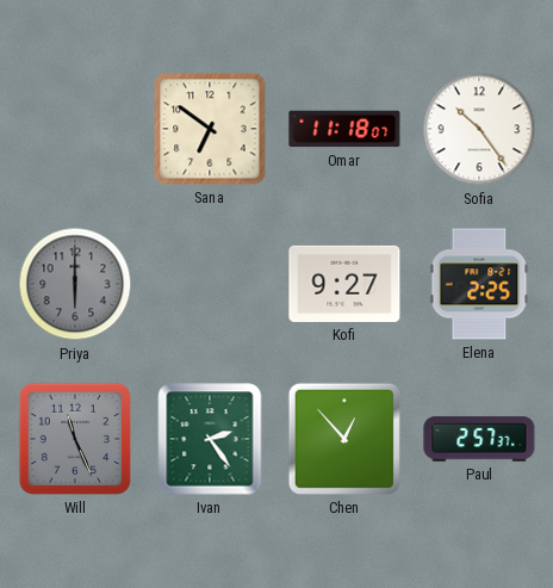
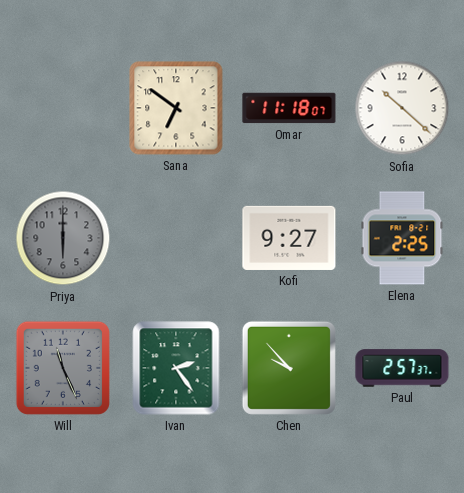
Sofia: 10:24 -> 10:22
Chen: 12:53 -> 9:53
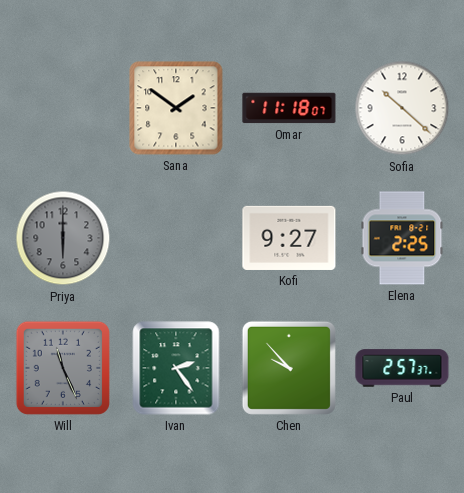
Sana: 6:51 -> 1:51
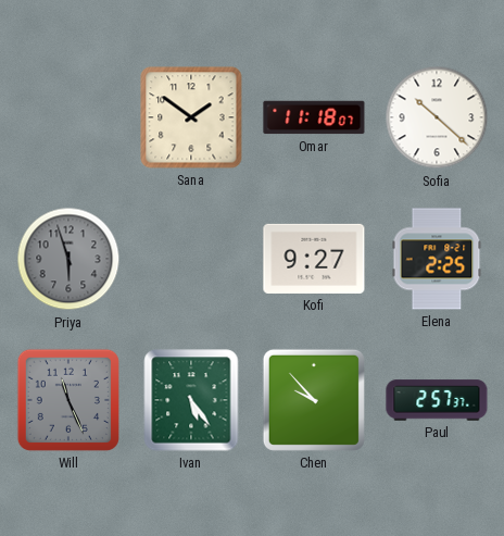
Priya: 6:00 -> 5:57
Ivan: 2:24 -> 5:24
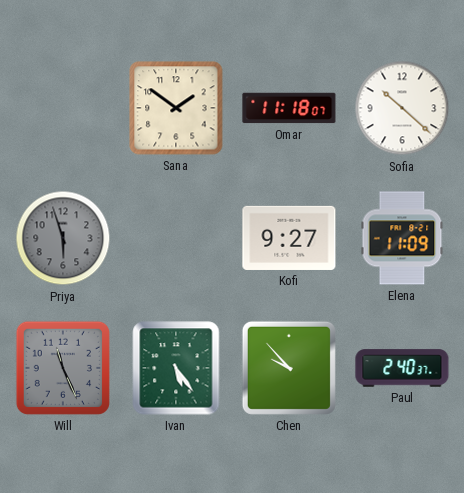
Elena: 2:25 -> 11:09
Paul: 2:57 -> 2:40
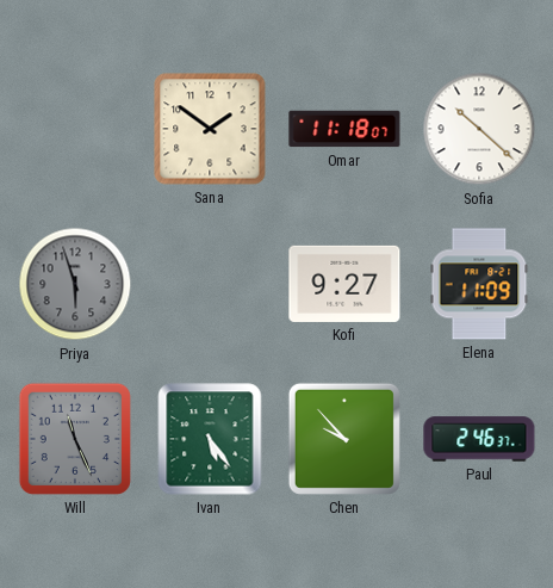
Paul: 2:40 -> 2:46
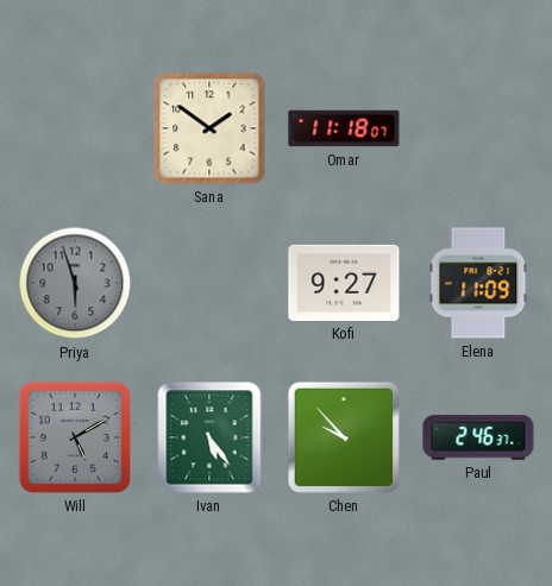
Sofia: 10:22 -> none
Will: 11:26 -> 5:10
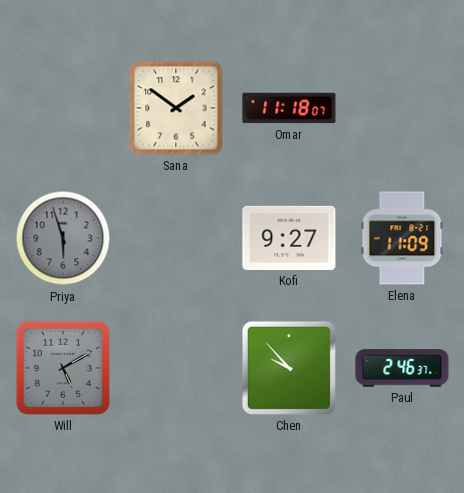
Ivan: 5:24 -> none
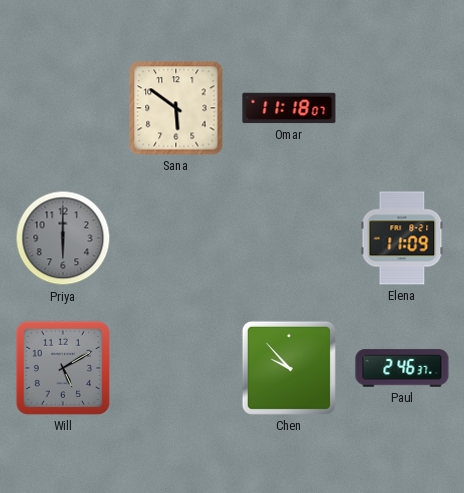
Sana: 1:51 -> 5:51
Priya: 5:57 -> 6:00
Kofi: 9:27 -> none
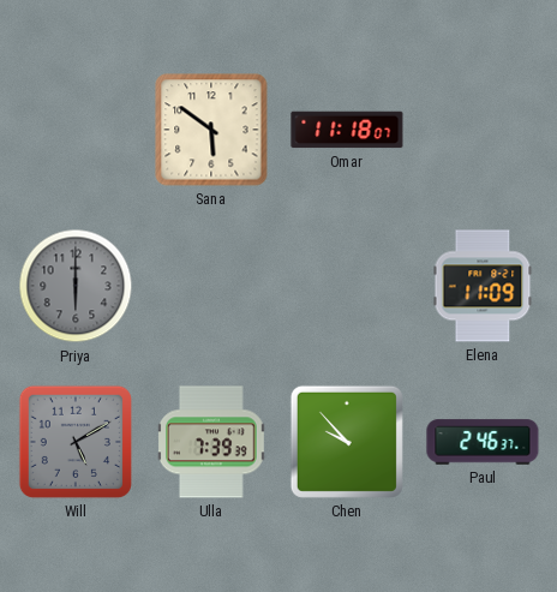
Ulla: none -> 7:39
